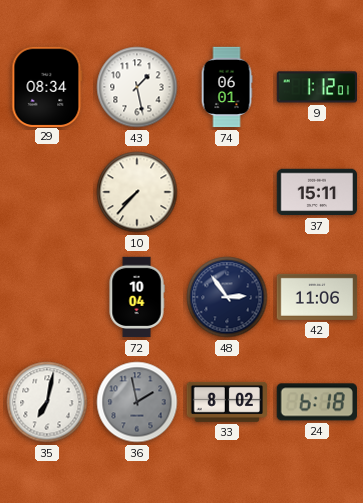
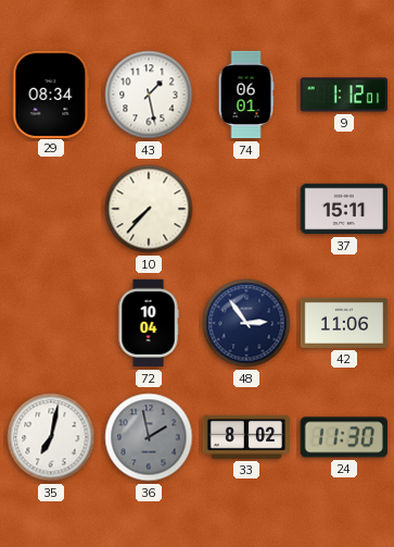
24: 6:18 -> 11:30
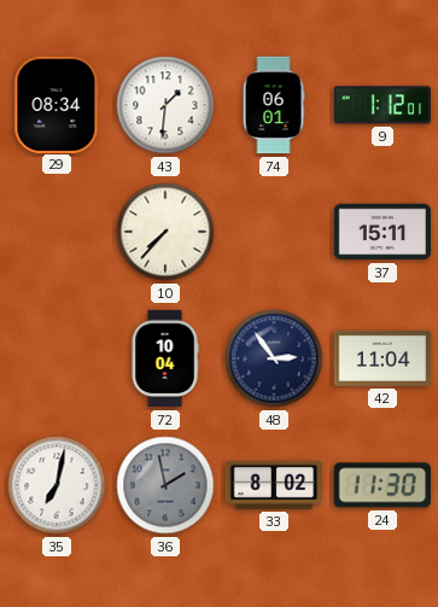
43: 1:28 -> 1:31
42: 11:06 -> 11:04
